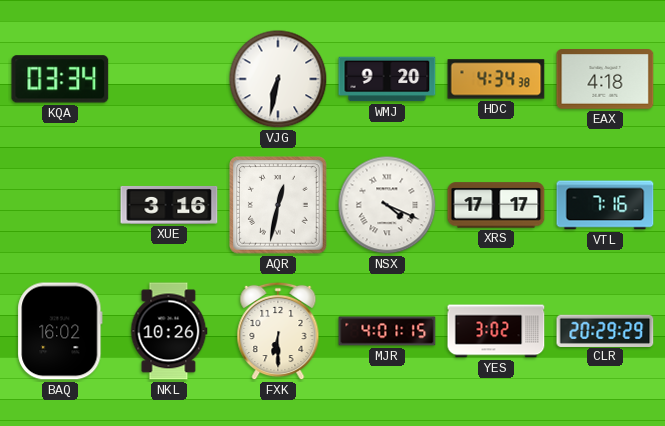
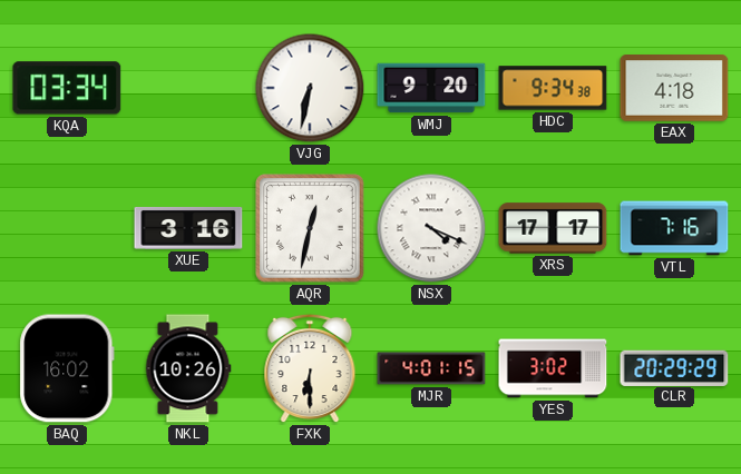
HDC: 4:34 -> 9:34
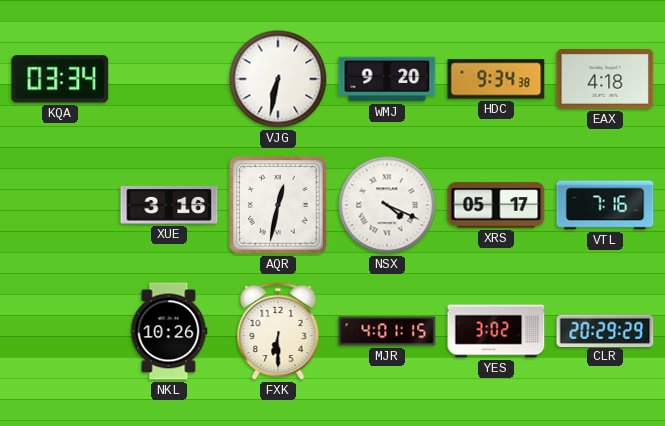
XRS: 17:17 -> 05:17
BAQ: 16:02 -> none
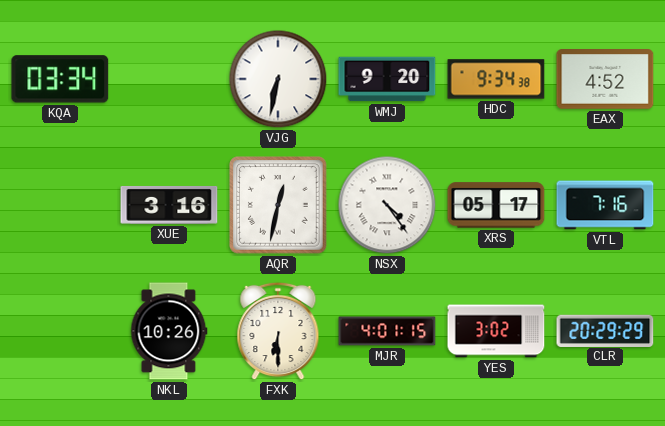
EAX: 4:18 -> 4:52
NSX: 4:19 -> 4:24
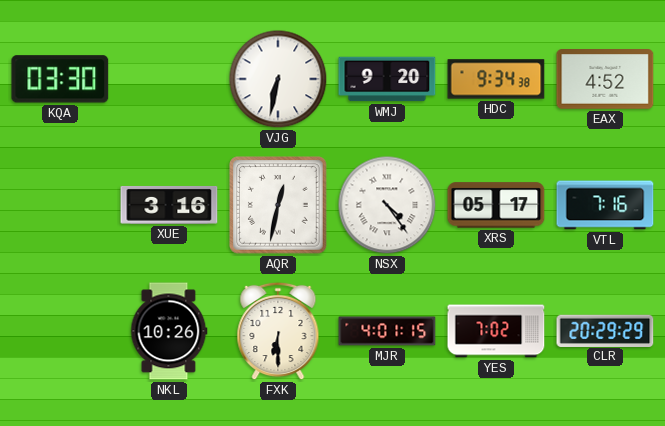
KQA: 03:34 -> 03:30
YES: 3:02 -> 7:02
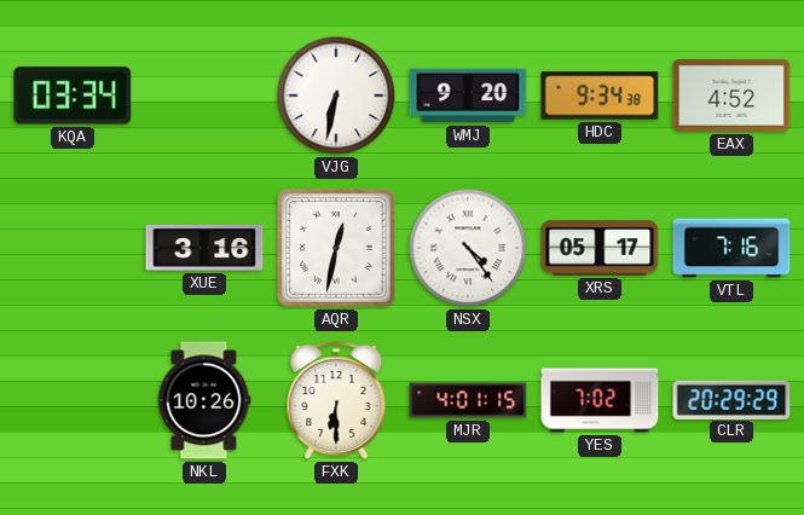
KQA: 03:30 -> 03:34
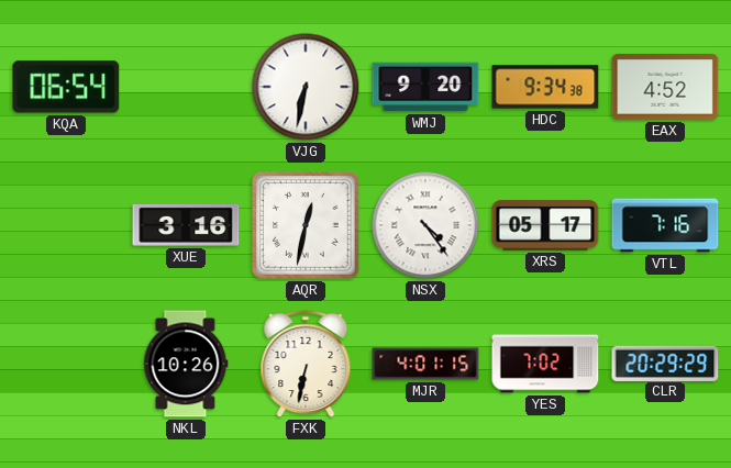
KQA: 03:34 -> 06:54
FXK: 6:30 -> 6:32
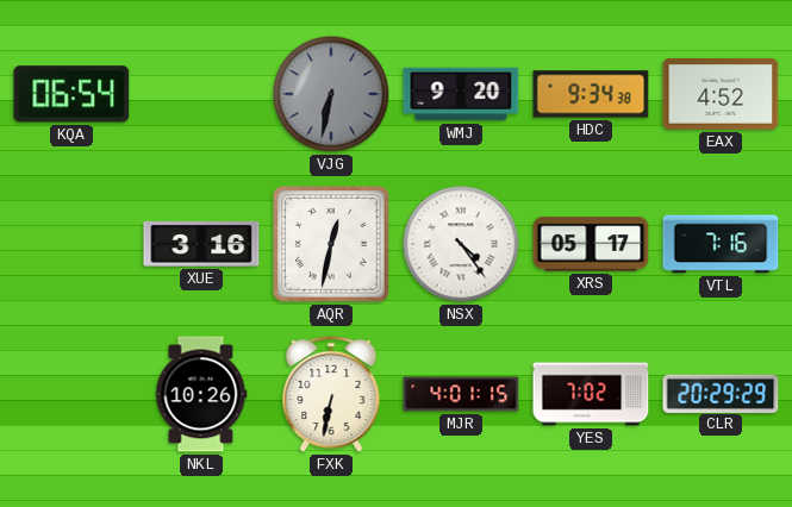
VJG dial: white -> grey
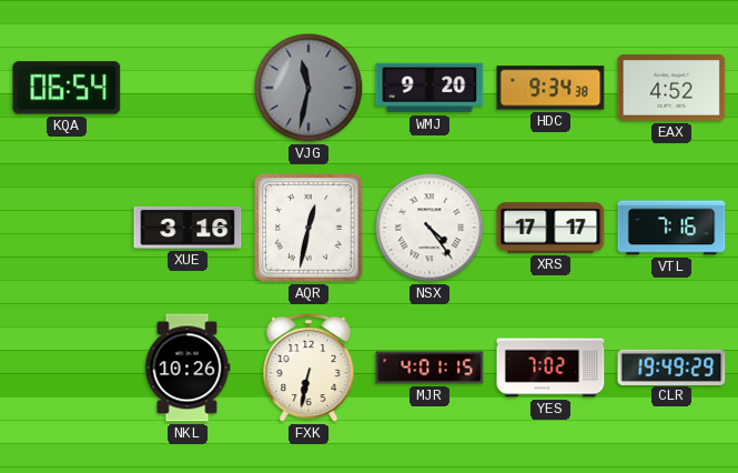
VJG: 6:32 -> 11:32
XRS: 05:17 -> 17:17
CLR: 20:29 -> 19:49
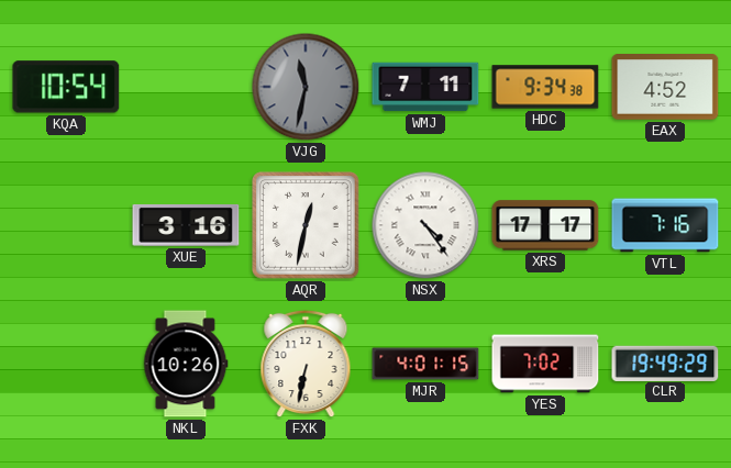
KQA: 06:54 -> 10:54
WMJ: 9:20 -> 7:11
